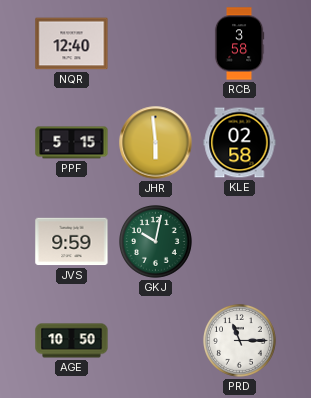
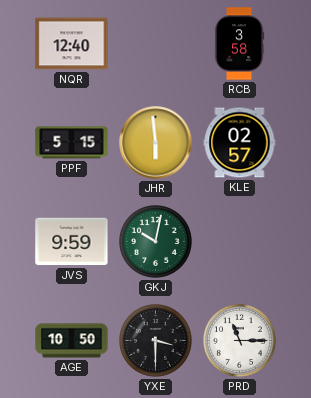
KLE: 02:58 -> 02:57
YXE: none -> 3:30
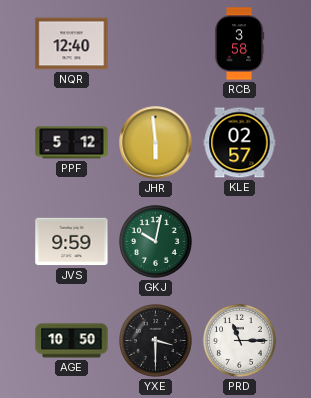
PPF: 5:15 -> 5:12
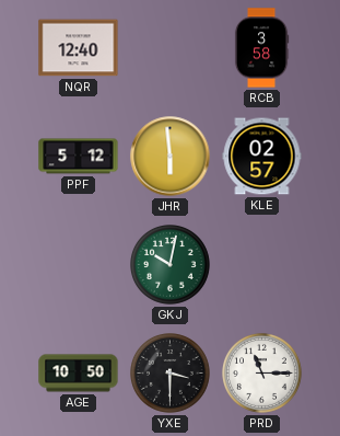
JVS: 9:59 -> none
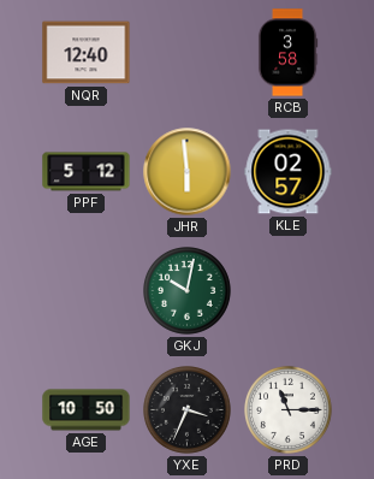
YXE: 3:30 -> 3:34
